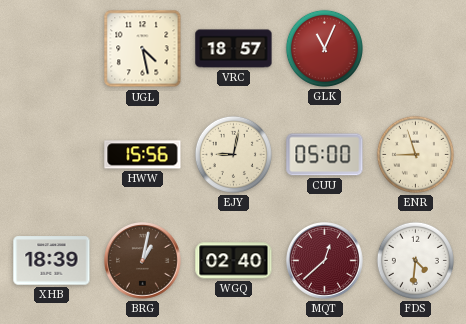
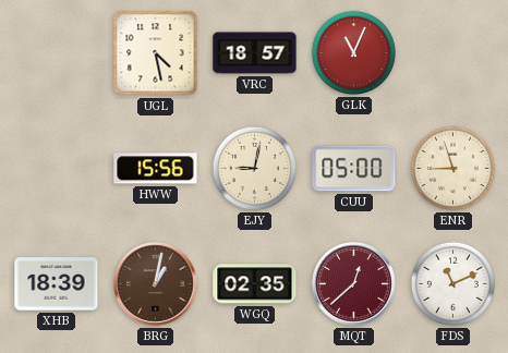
WGQ: 02:40 -> 02:35
FDS: 4:31 -> 11:11
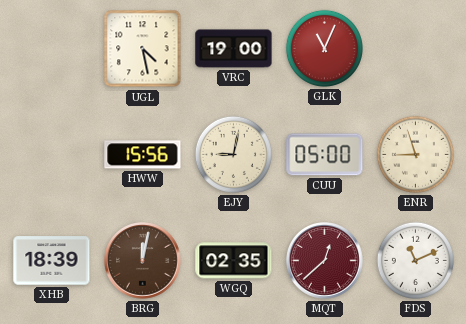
VRC: 18:57 -> 19:00
BRG: 1:02 -> 12:02
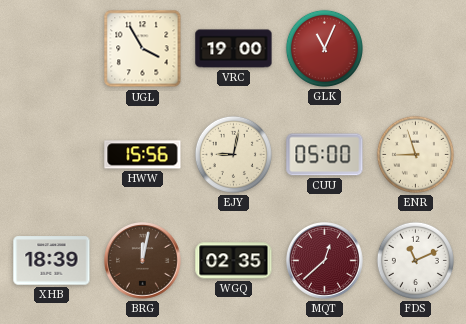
UGL: 4:28 -> 3:55
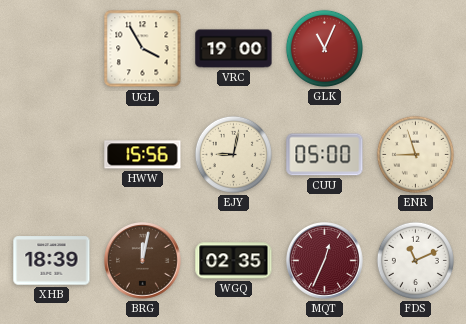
MQT: 12:38 -> 12:34
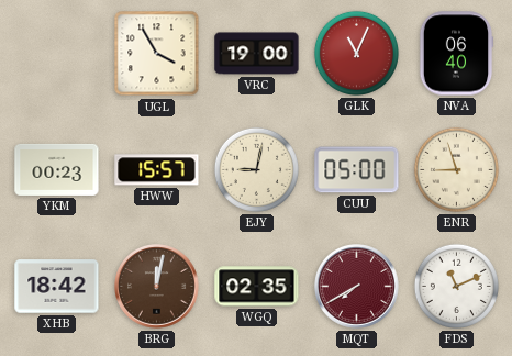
NVA: none -> 06:40
YKM: none -> 00:23
HWW: 15:56 -> 15:57
XHB: 18:39 -> 18:42
MQT: 12:34 -> 7:40
